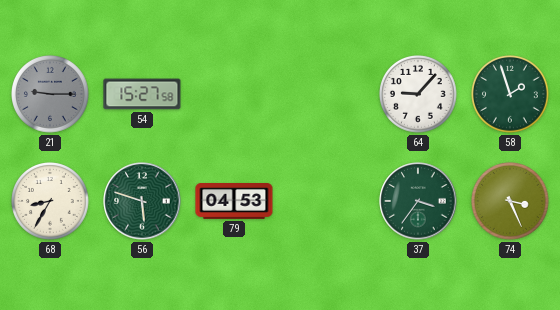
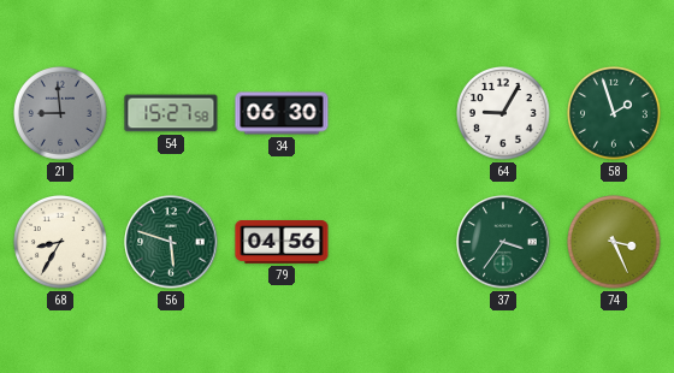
21: 9:15 -> 8:59
34: none -> 06:30
64: 9:07 -> 9:05
79: 04:53 -> 04:56
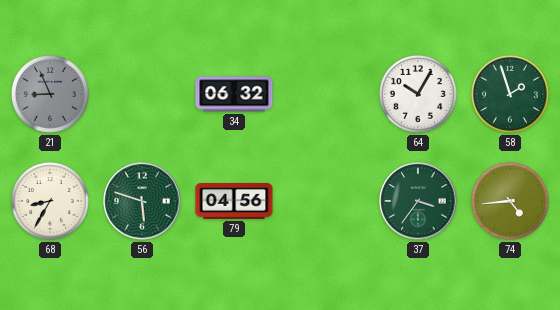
21: 8:59 -> 8:56
54: 15:27 -> none
34: 06:30 -> 06:32
64: 9:05 -> 10:05
74: 3:26 -> 4:44
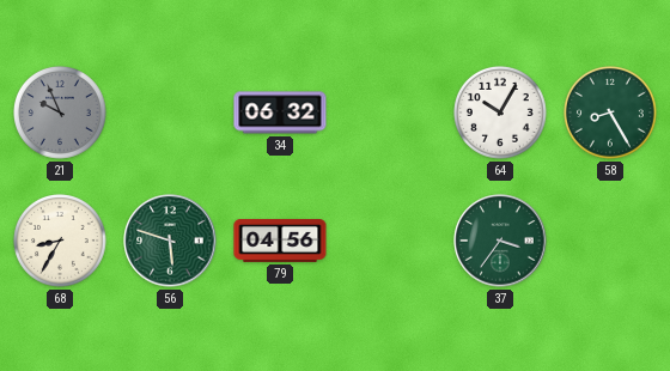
21: 8:56 -> 9:56
58: 1:57 -> 8:25
74: 4:44 -> none
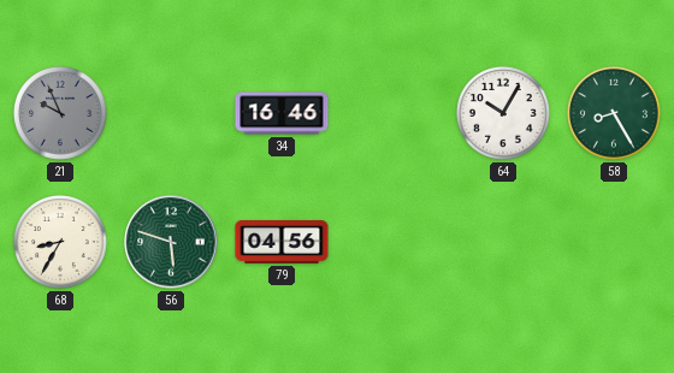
34: 06:32 -> 16:46
37: 3:36 -> none
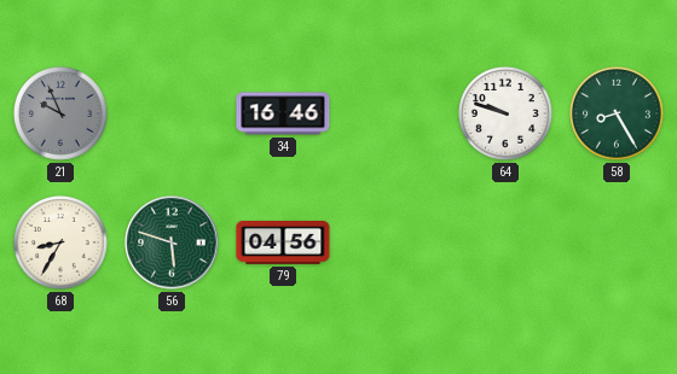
64: 10:05 -> 9:48
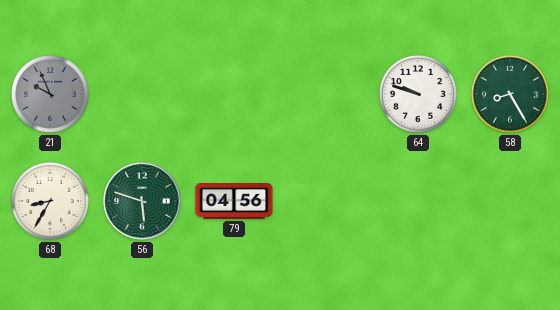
34: 16:46 -> none
